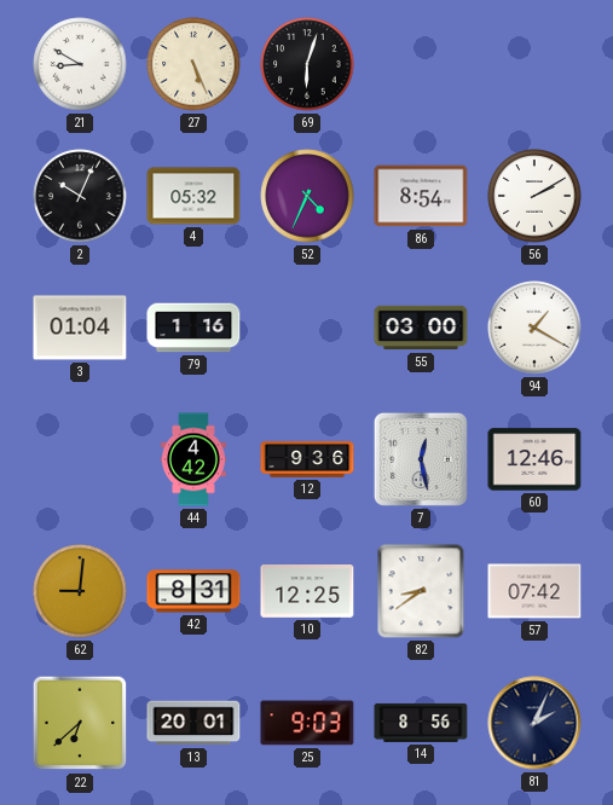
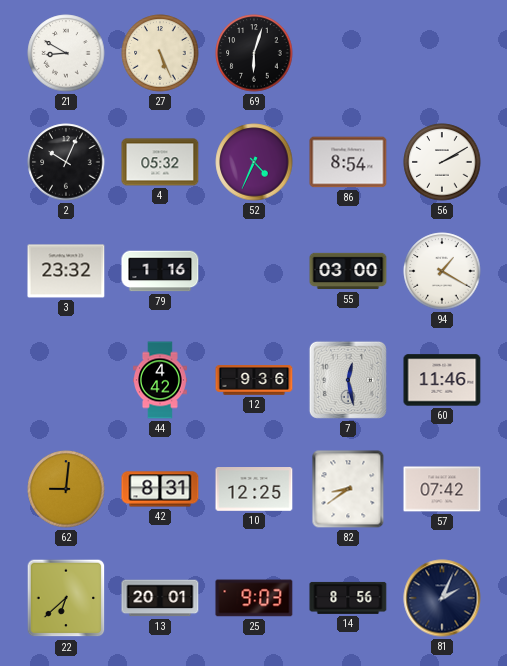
3: 01:04 -> 23:32
60: 12:46 -> 11:46
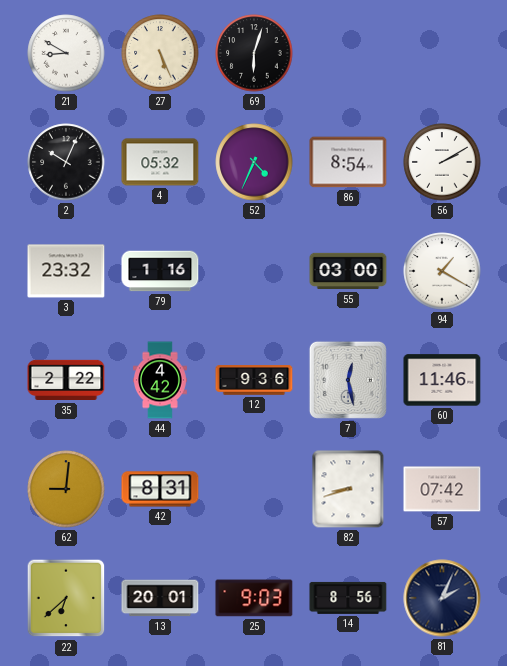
35: none -> 2:22
10: 12:25 -> none
82: 8:39 -> 8:42
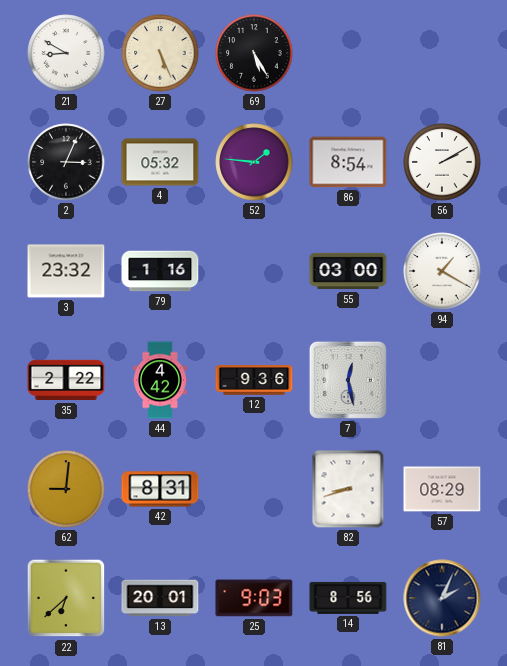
69: 6:03 -> 5:25
2: 10:04 -> 3:04
52: 4:34 -> 1:46
60: 11:46 -> none
57: 07:42 -> 08:29
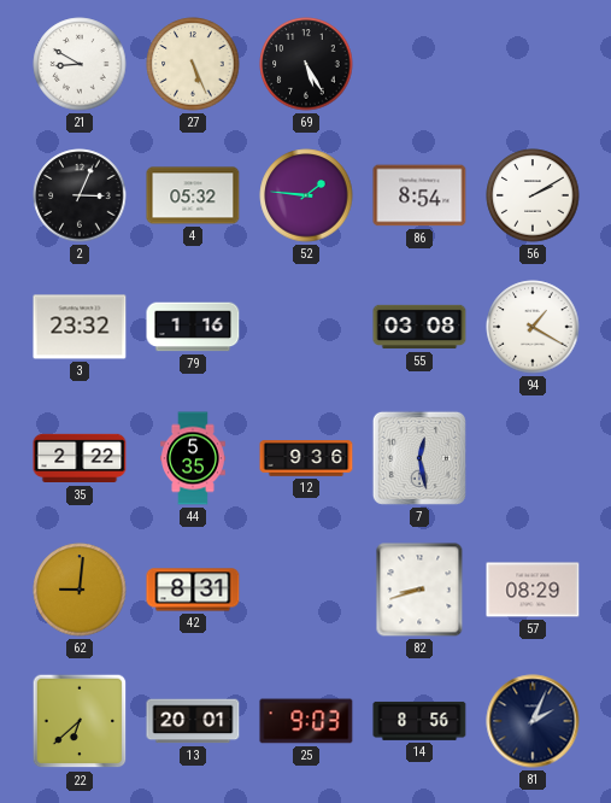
55: 03:00 -> 03:08
44: 4:42 -> 5:35
